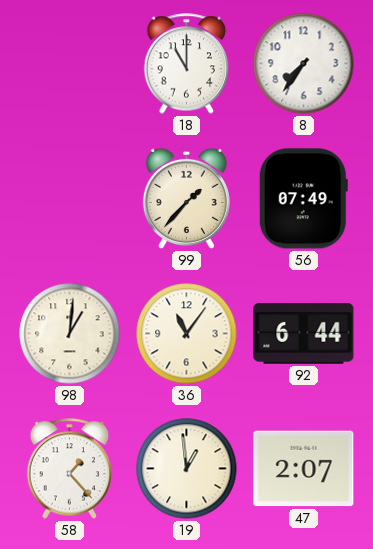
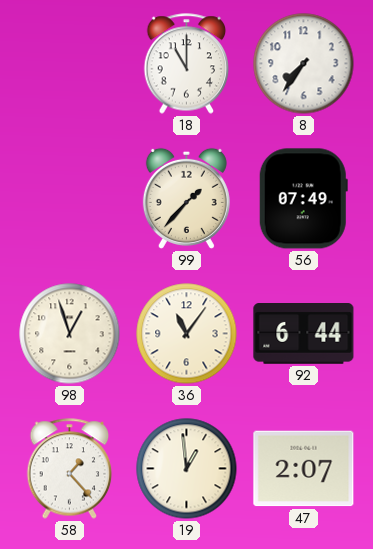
98: 1:01 -> 12:57
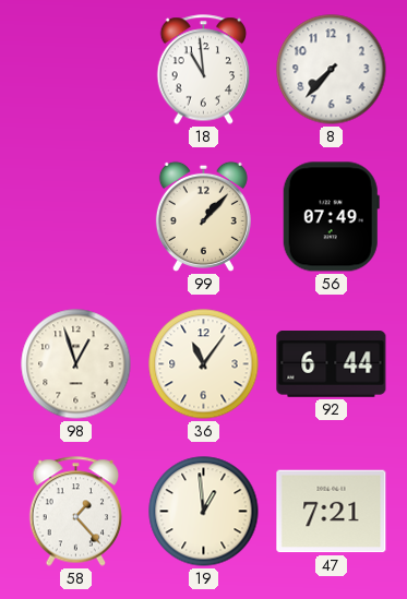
18: 11:00 -> 10:59
8: 7:36 -> 7:37
99: 1:37 -> 1:07
47: 2:07 -> 7:21
